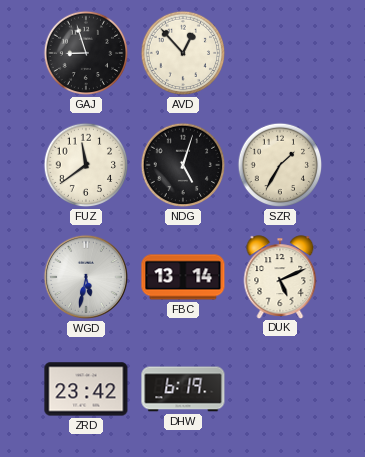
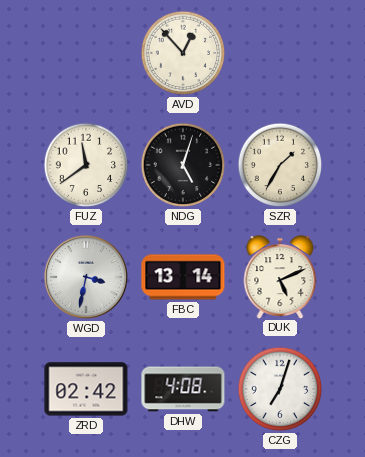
GAJ: 8:57 -> none
WGD: 5:32 -> 3:32
ZRD: 23:42 -> 02:42
DHW: 6:19 -> 4:08
CZG: none -> 7:03
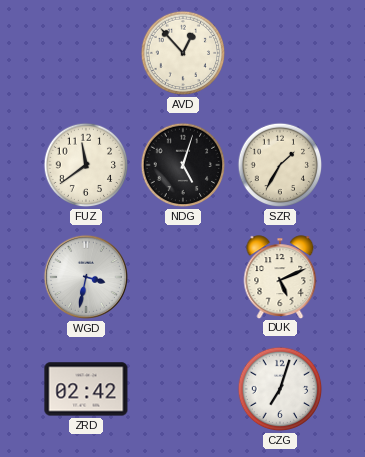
FBC: 13:14 -> none
DHW: 4:08 -> none
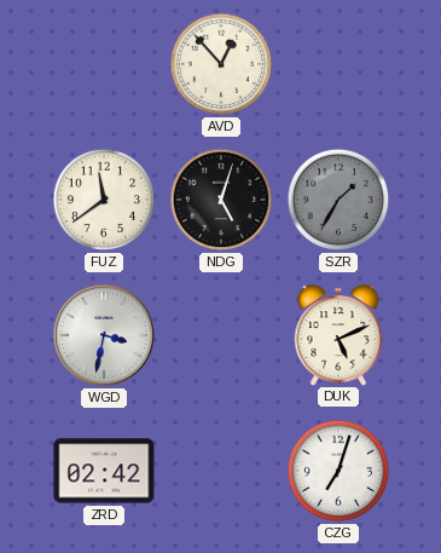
SZR dial: cream -> grey
